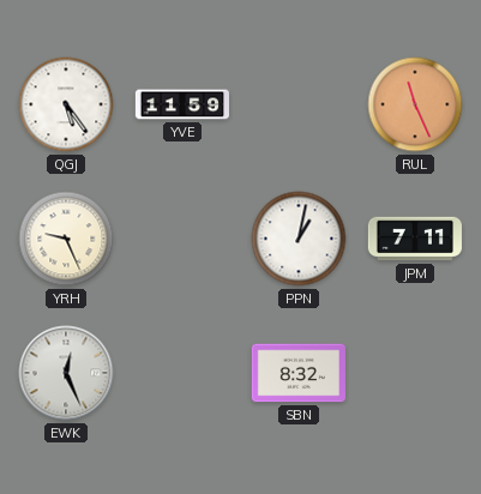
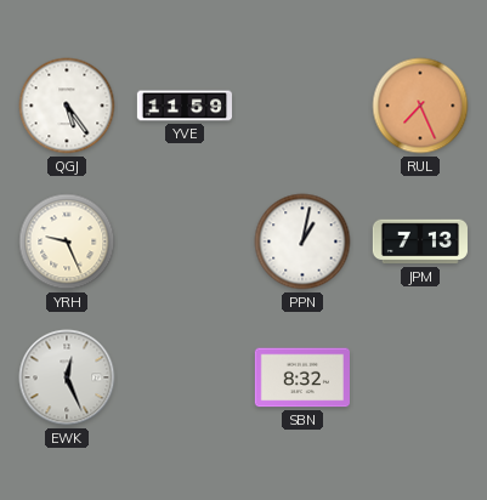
RUL: 11:26 -> 7:26
JPM: 7:11 -> 7:13
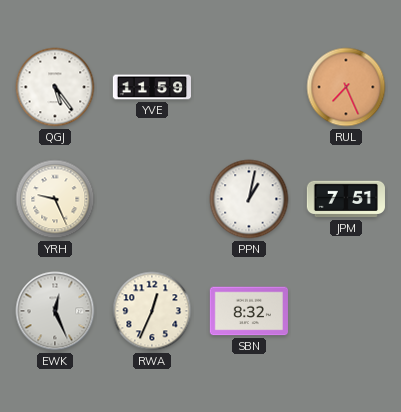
JPM: 7:13 -> 7:51
RWA: none -> 12:34
